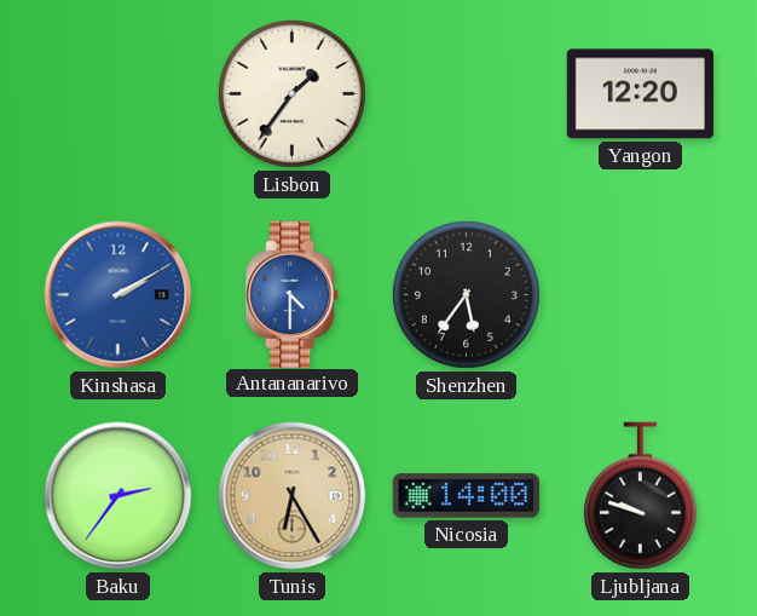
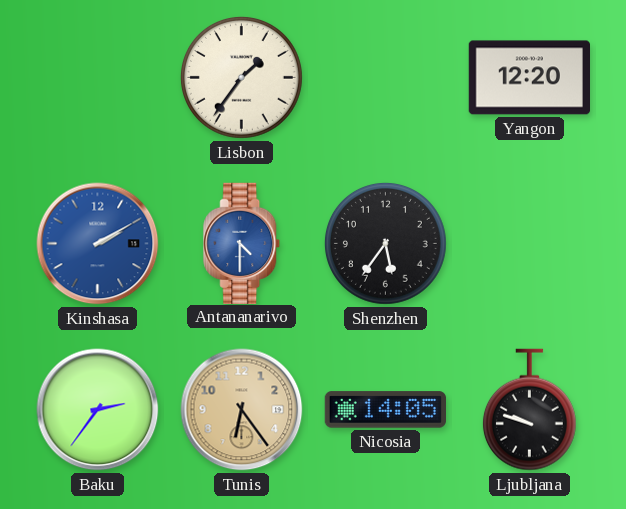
Tunis: 6:25 -> 6:24
Nicosia: 14:00 -> 14:05
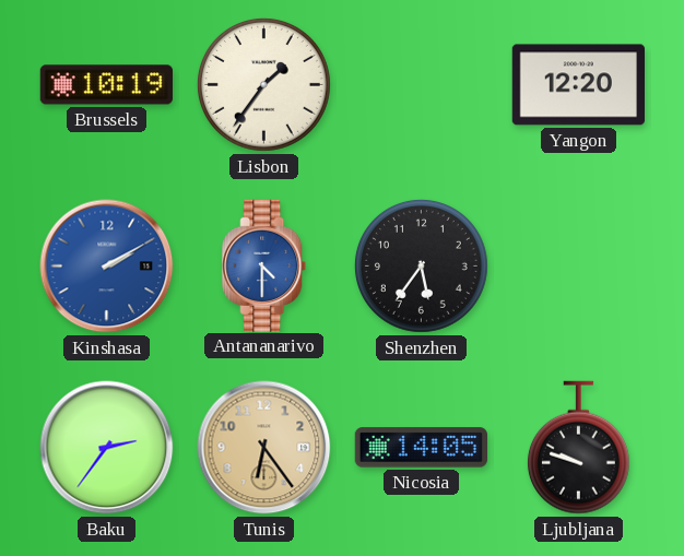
Brussels: none -> 10:19
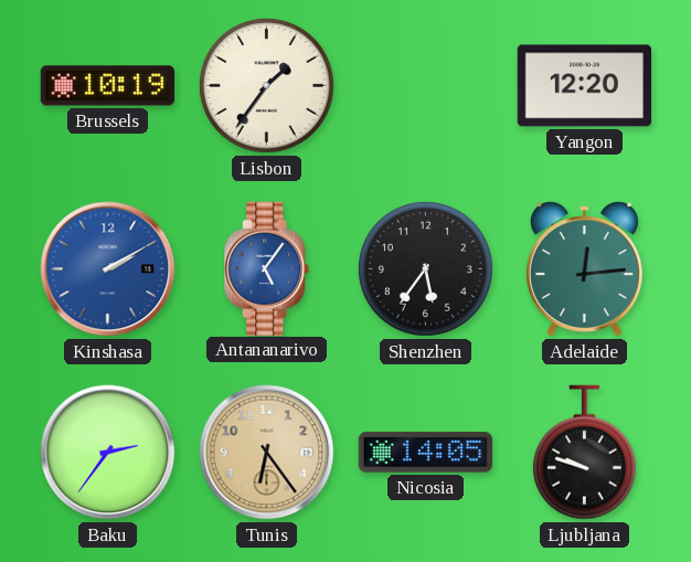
Antananarivo: 4:30 -> 5:06
Adelaide: none -> 12:14
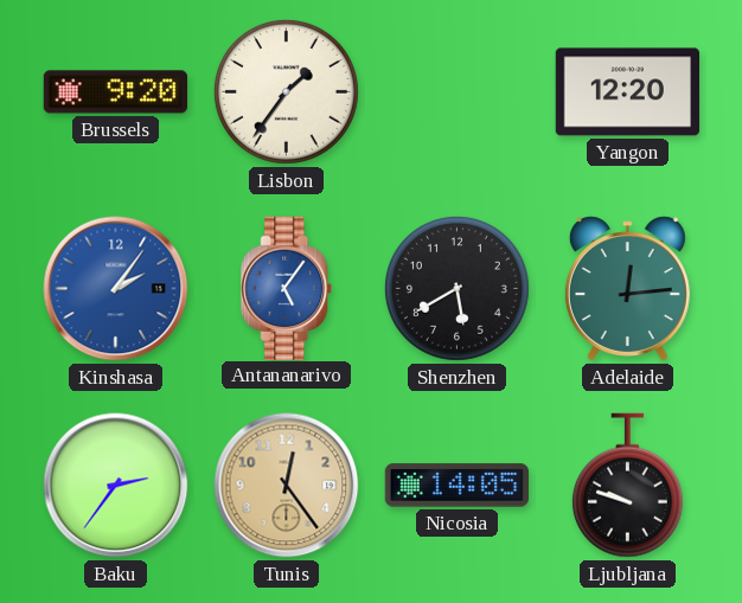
Brussels: 10:19 -> 9:20
Kinshasa: 2:10 -> 2:06
Shenzhen: 5:36 -> 5:40
Tunis: 6:24 -> 12:24
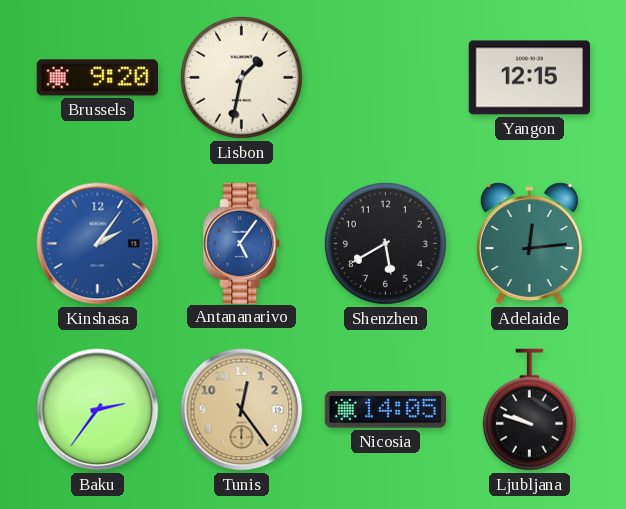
Lisbon: 1:36 -> 1:32
Yangon: 12:20 -> 12:15
